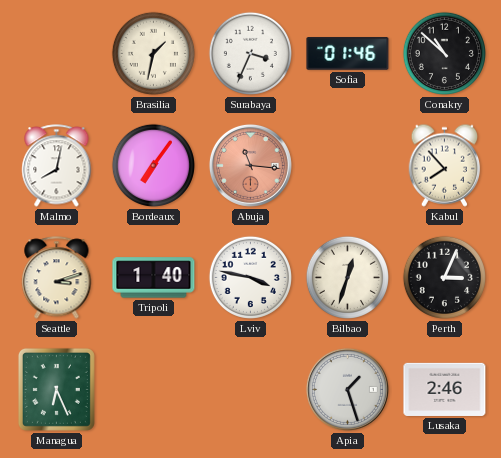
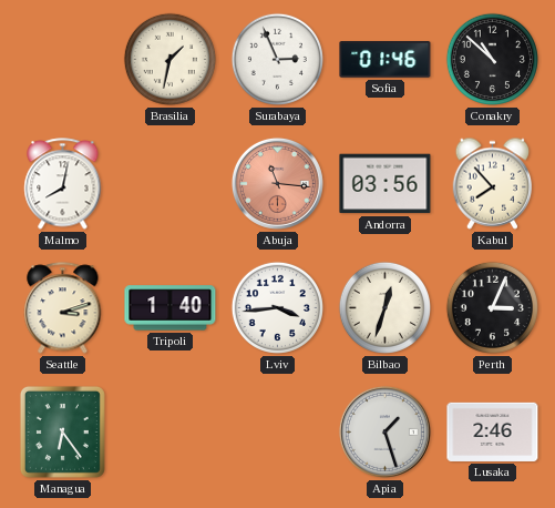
Surabaya: 3:34 -> 2:56
Bordeaux: 7:06 -> none
Andorra: none -> 03:56
Lviv: 3:47 -> 3:44
Managua: 6:26 -> 6:24
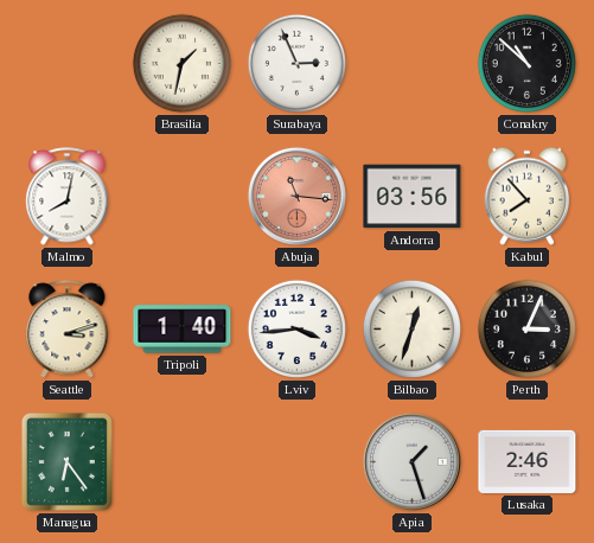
Sofia: 01:46 -> none
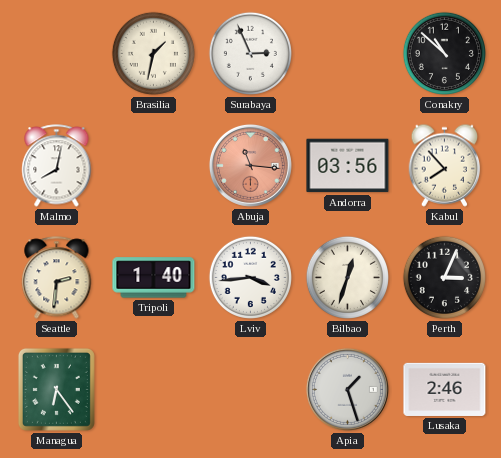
Seattle: 3:12 -> 2:31
